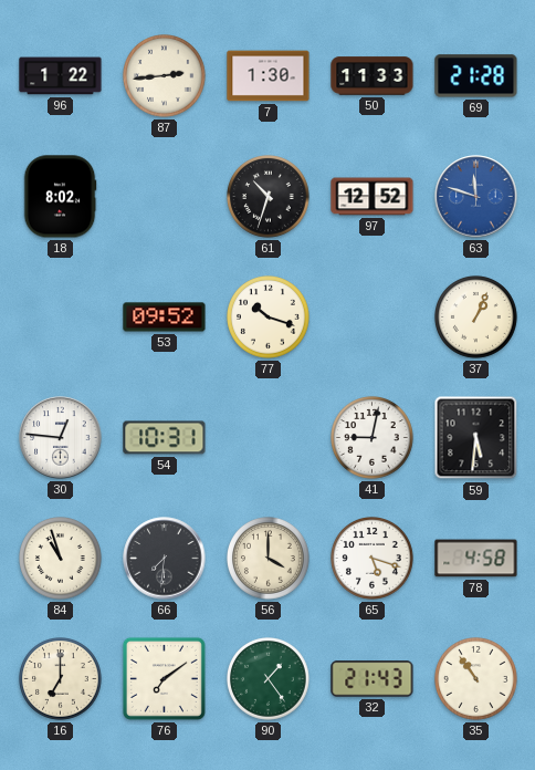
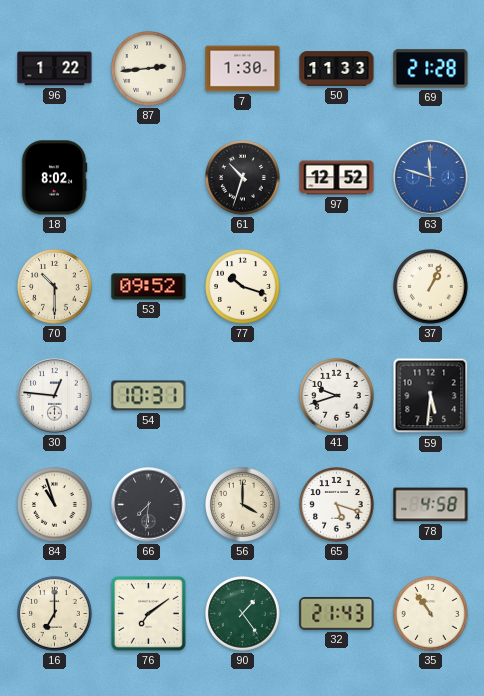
70: none -> 10:30
41: 9:02 -> 9:42
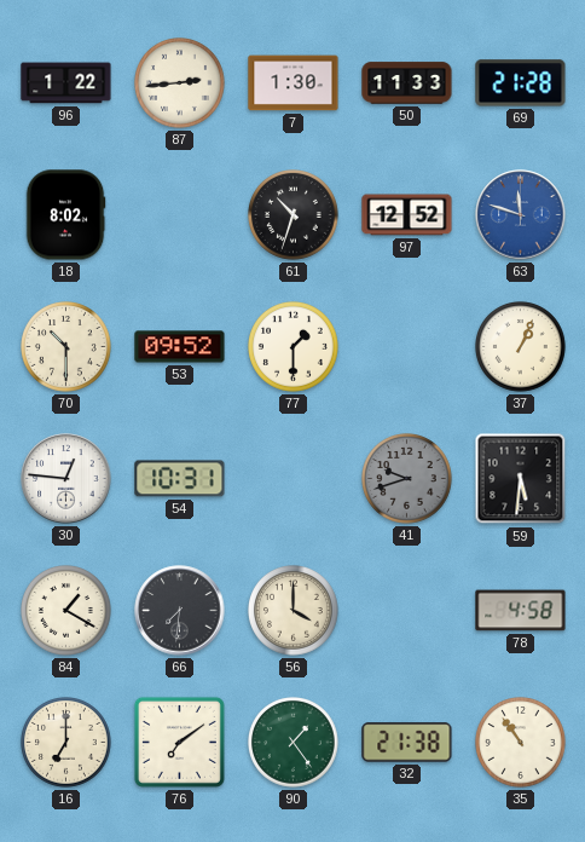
77: 10:18 -> 1:30
41 dial: white -> grey
84: 10:57 -> 1:20
65: 5:18 -> none
32: 21:43 -> 21:38
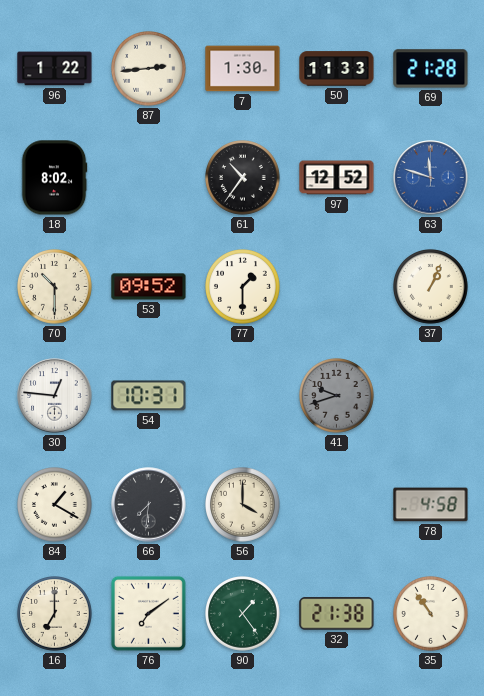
61: 10:33 -> 10:36
59: 5:31 -> none
